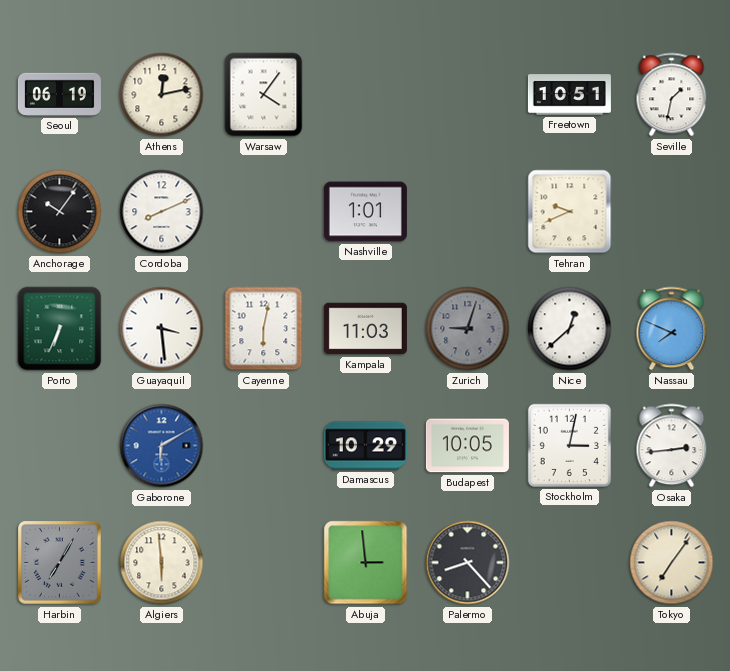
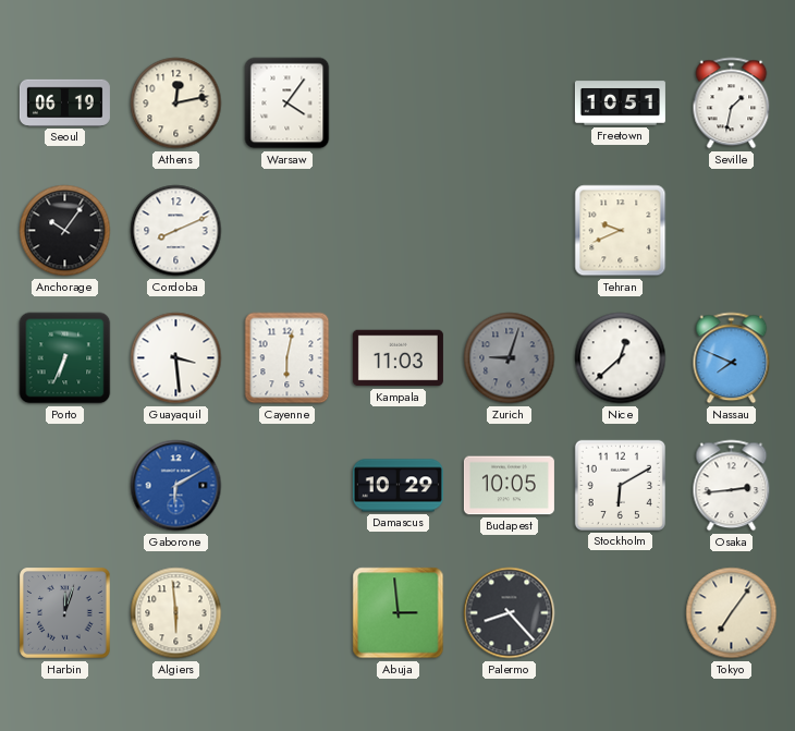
Nashville: 1:01 -> none
Stockholm: 3:02 -> 6:10
Harbin: 7:05 -> 12:03
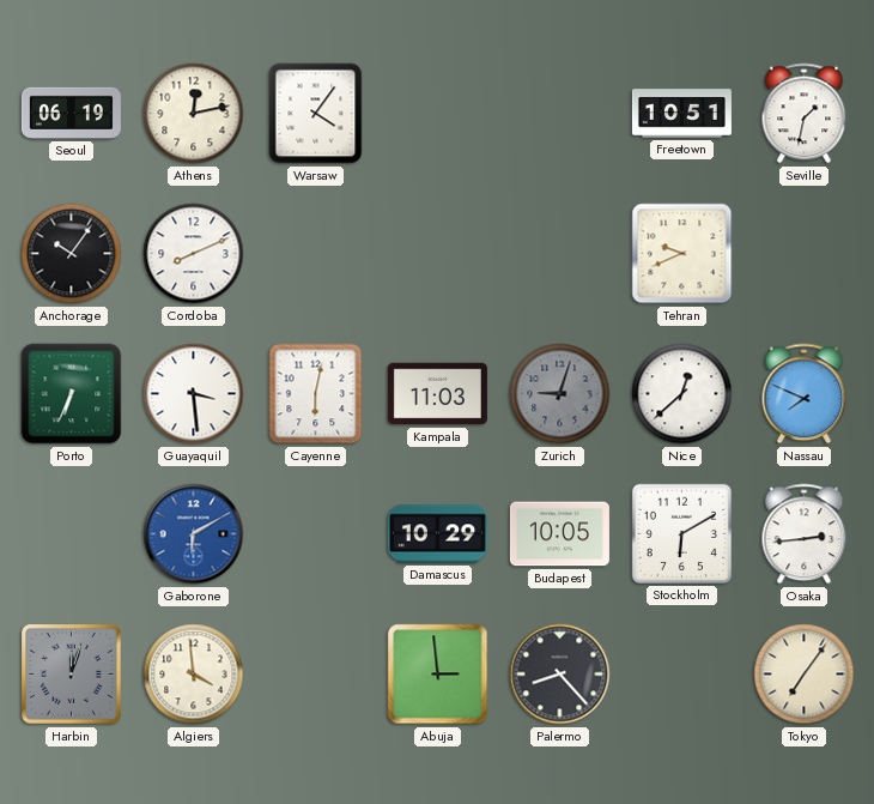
Algiers: 5:59 -> 3:59
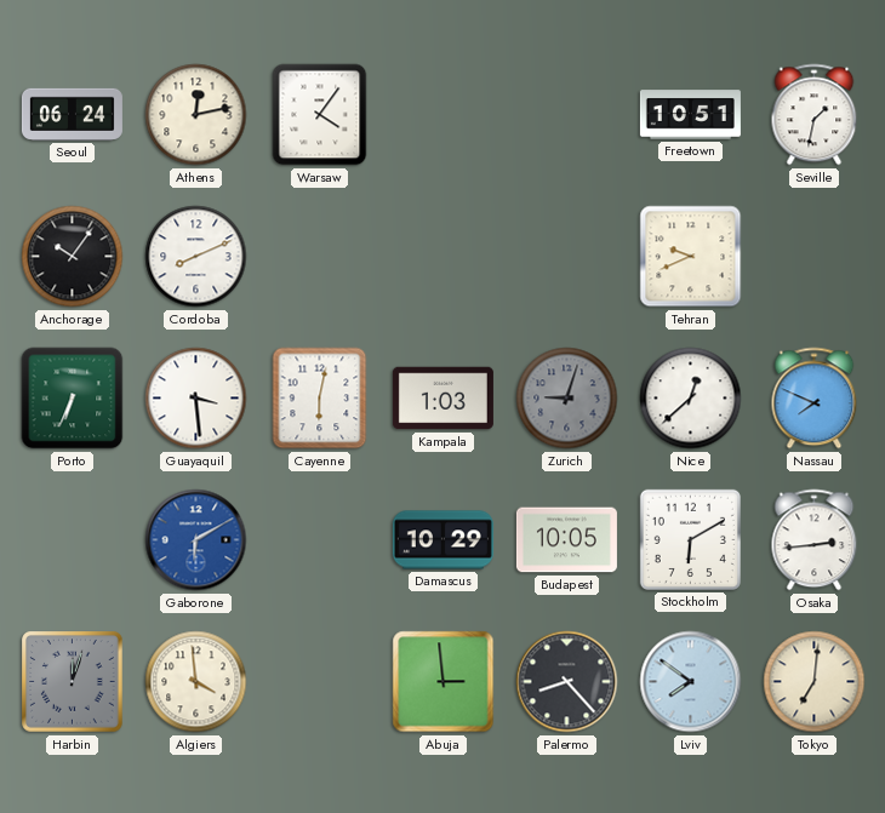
Seoul: 06:19 -> 06:24
Kampala: 11:03 -> 1:03
Lviv: none -> 7:51
Tokyo: 7:06 -> 7:01
